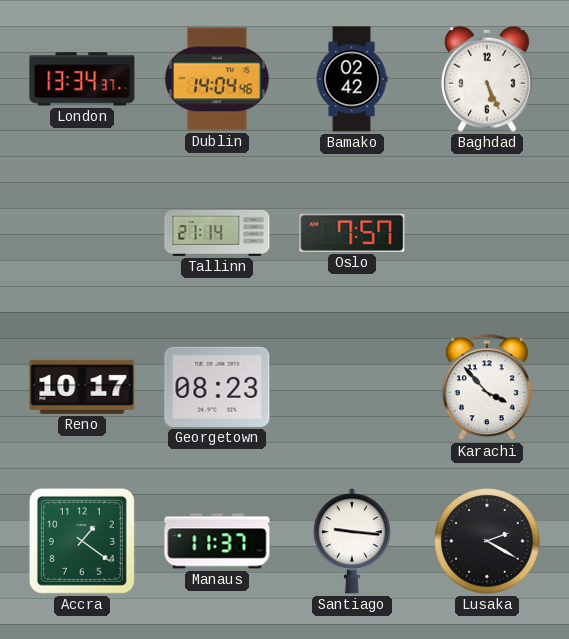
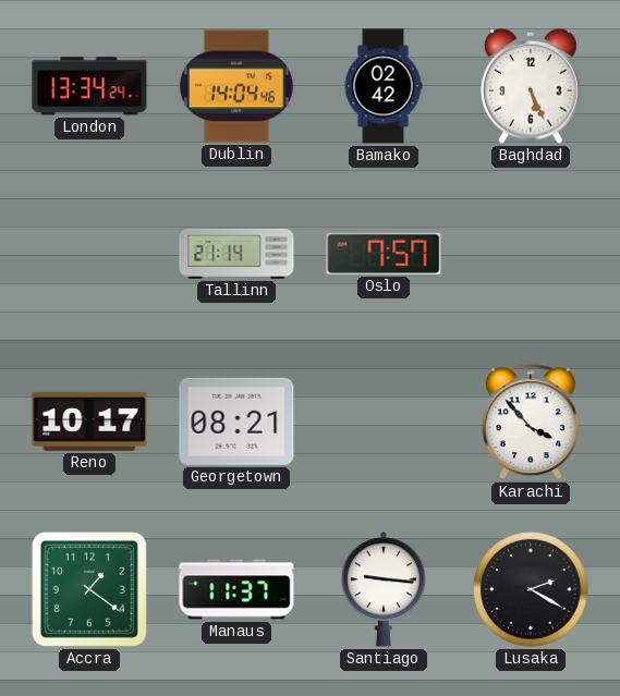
London: 13:34:37 -> 13:34:24
Georgetown: 08:23 -> 08:21
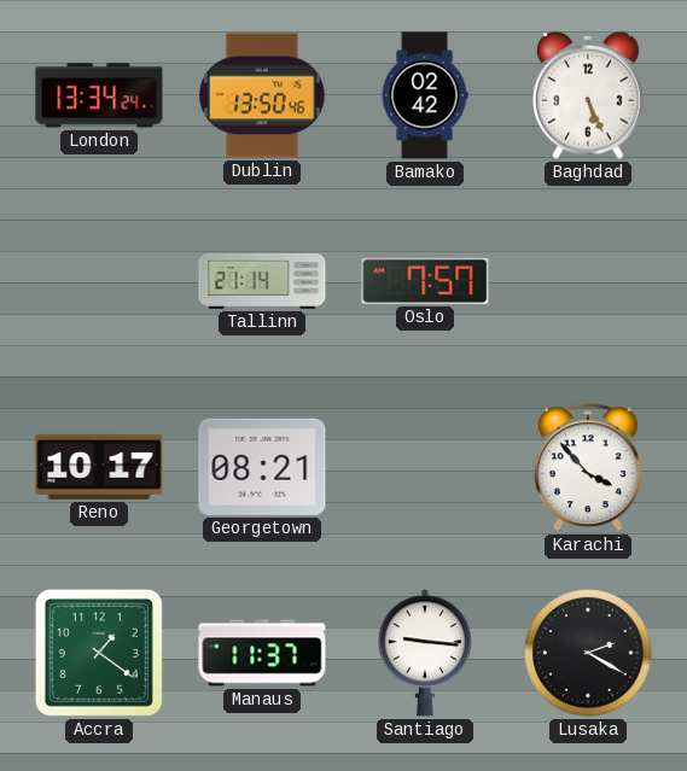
Dublin: 14:04 -> 13:50
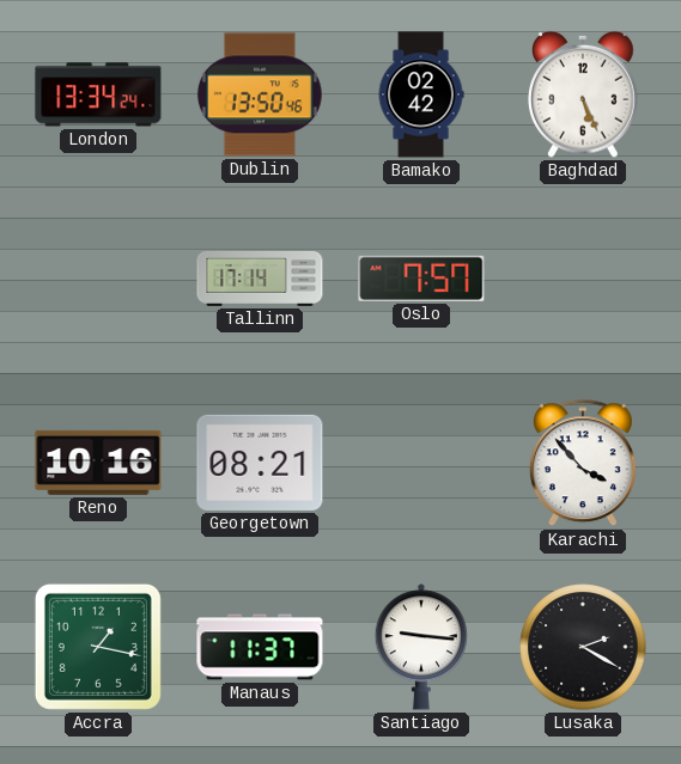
Tallinn: 21:14 -> 17:14
Reno: 10:17 -> 10:16
Accra: 1:21 -> 1:17
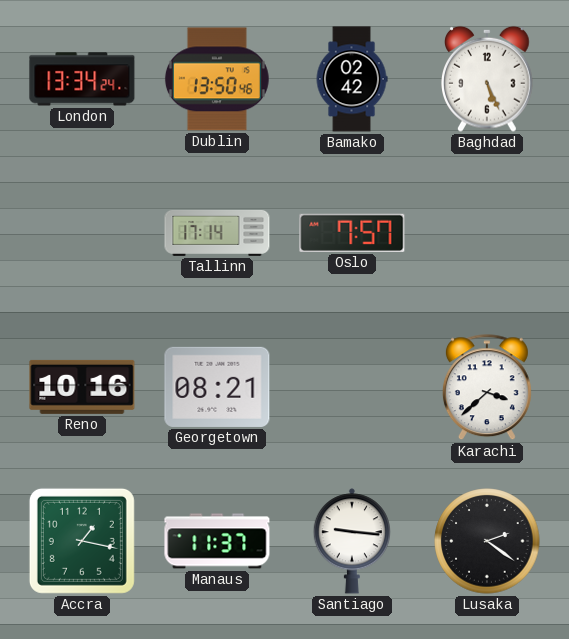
Karachi: 3:53 -> 3:38
Lusaka: 2:20 -> 2:21
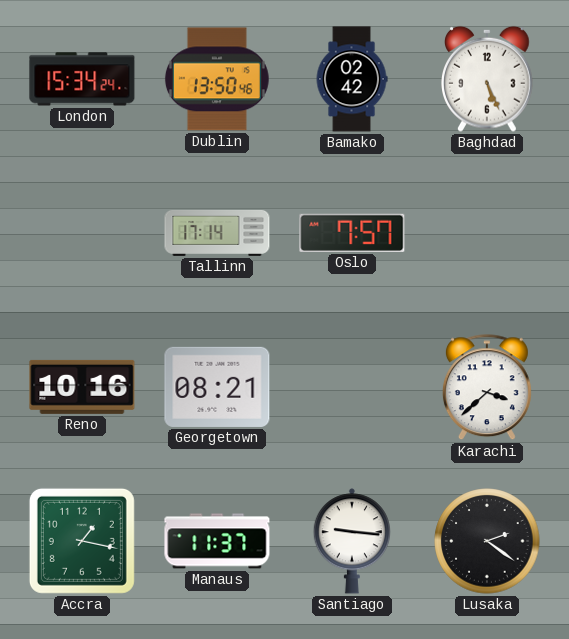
London: 13:34 -> 15:34
